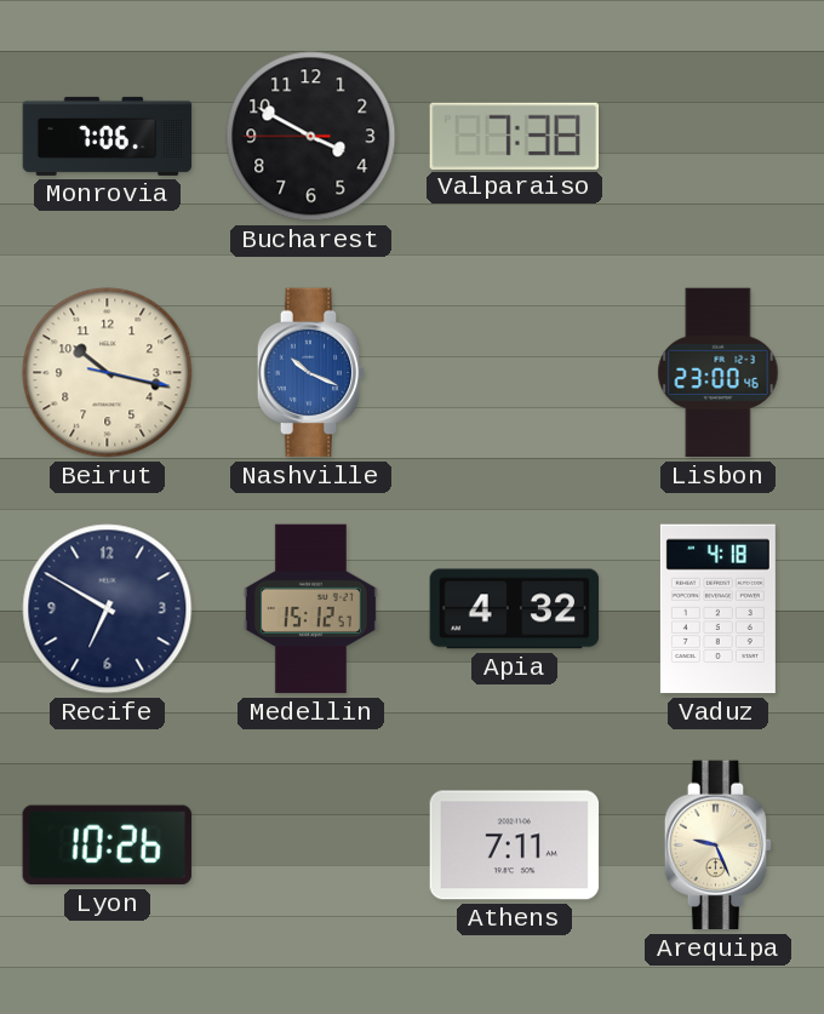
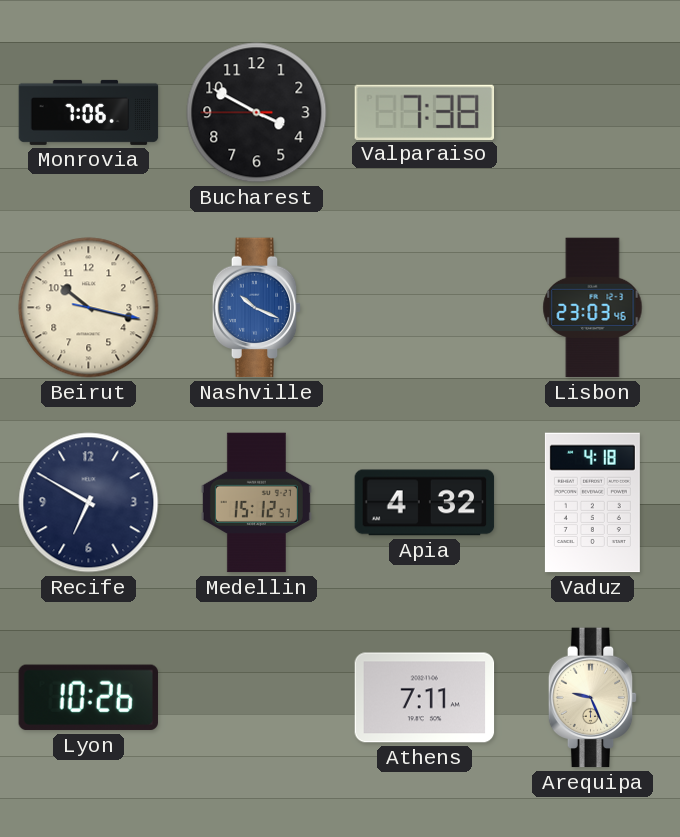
Lisbon: 23:00 -> 23:03
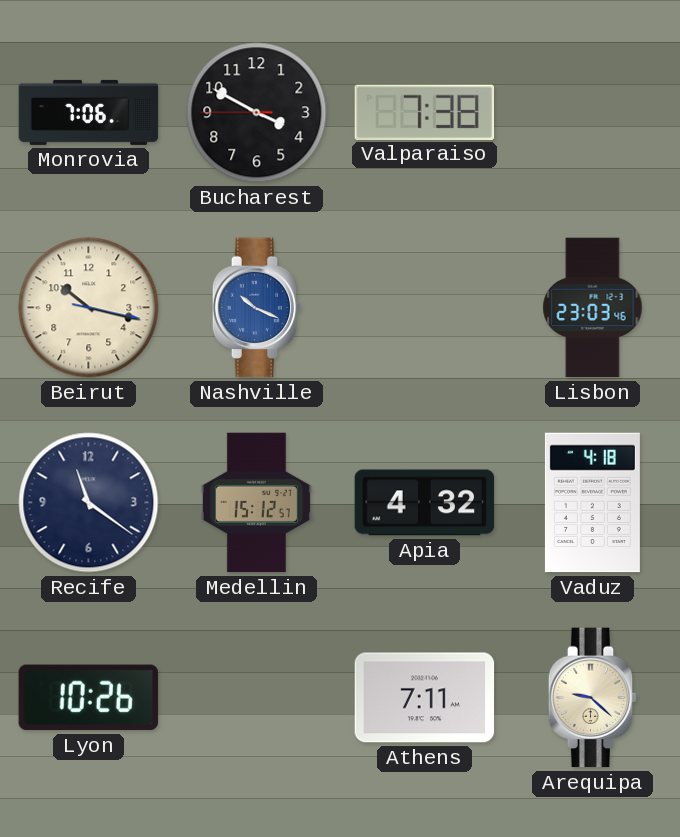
Recife: 6:50 -> 11:21
Arequipa: 9:26 -> 9:22
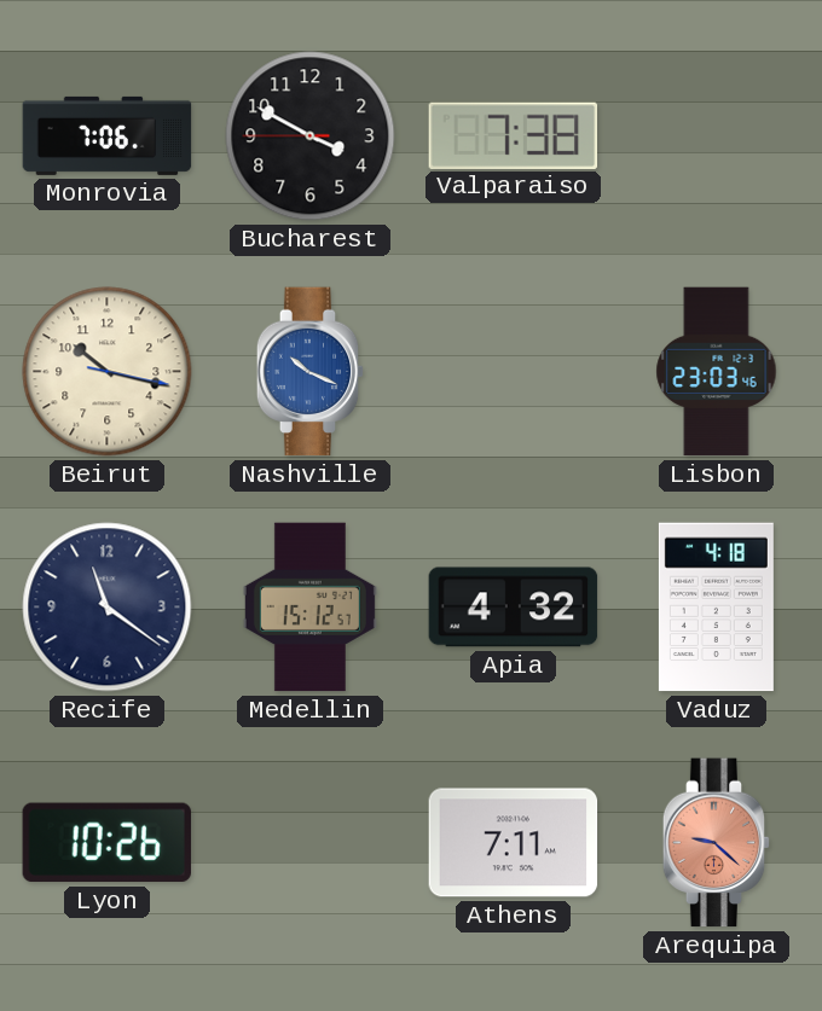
Arequipa dial: cream -> salmon
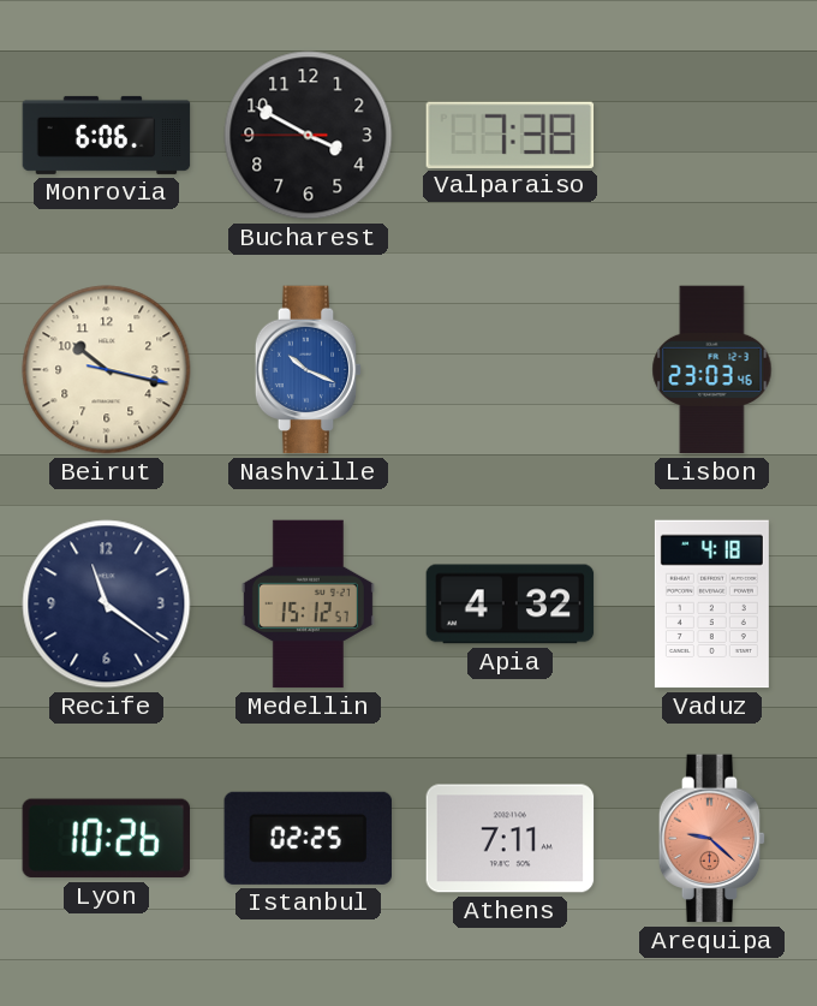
Monrovia: 7:06 -> 6:06
Istanbul: none -> 02:25
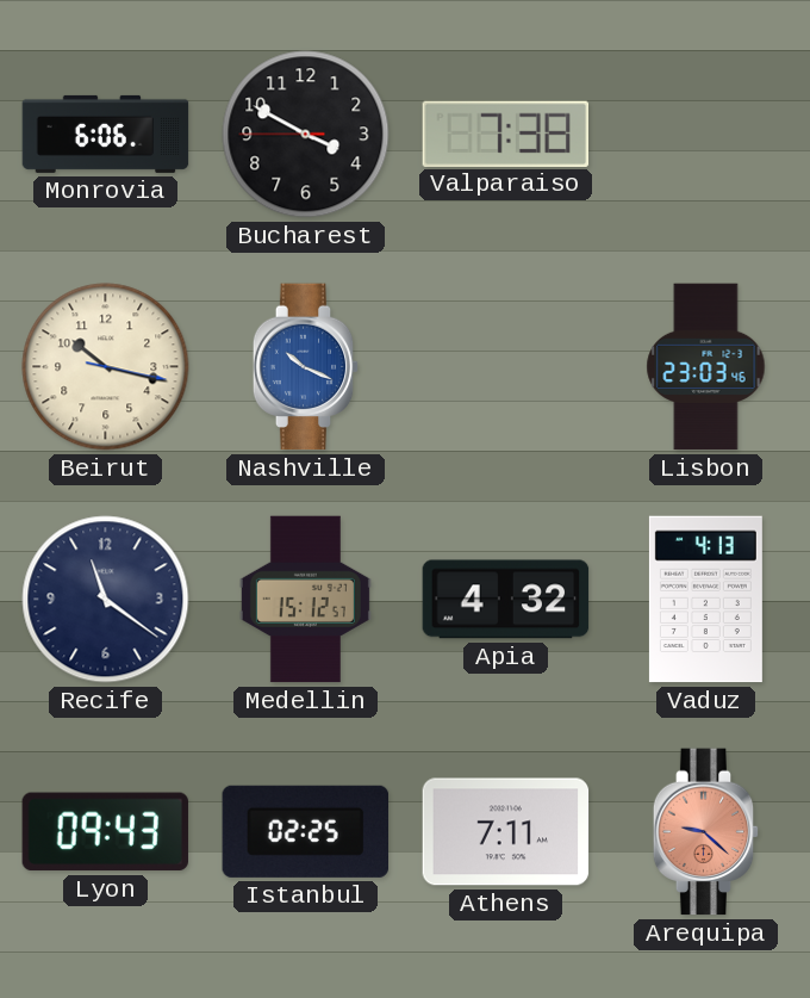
Vaduz: 4:18 -> 4:13
Lyon: 10:26 -> 09:43
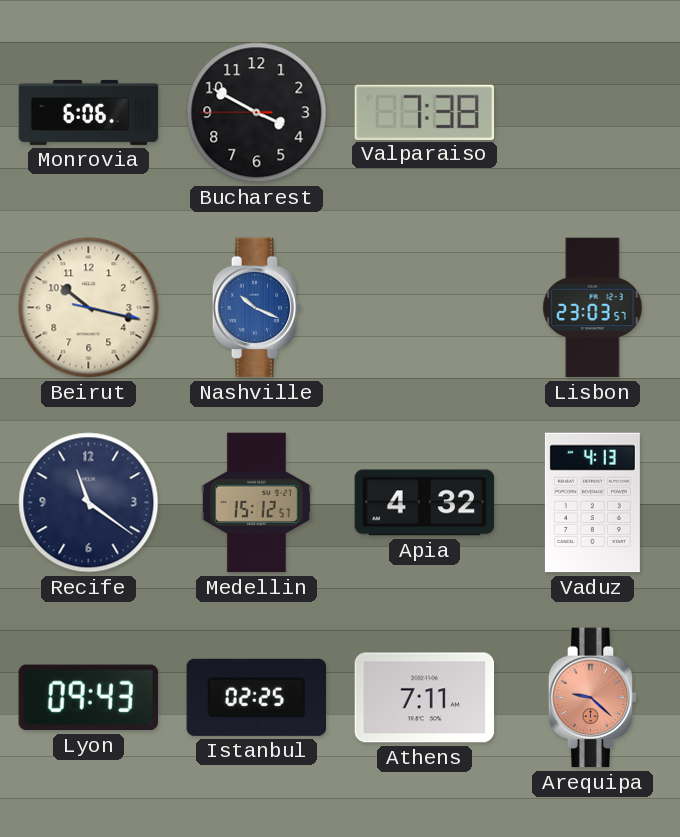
Lisbon: 23:03:46 -> 23:03:57
